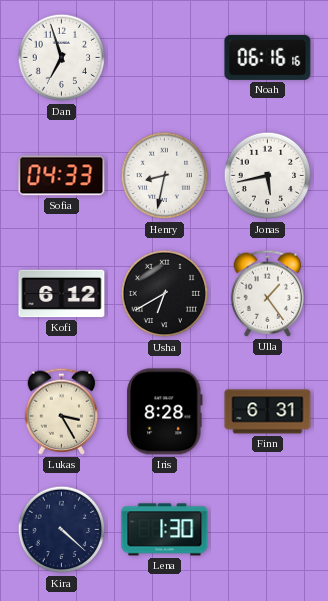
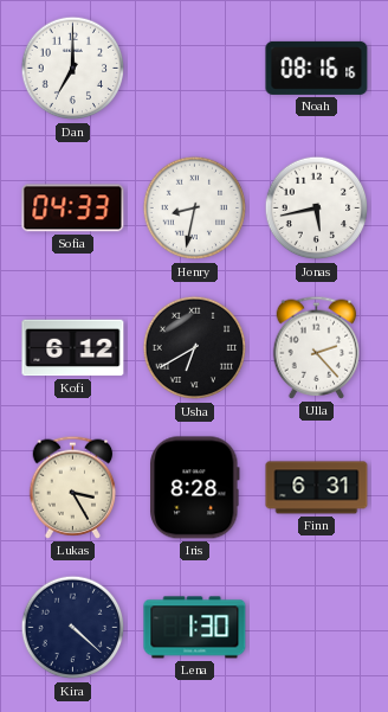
Dan: 6:57 -> 7:00
Noah: 06:16 -> 08:16
Ulla: 1:24 -> 2:23
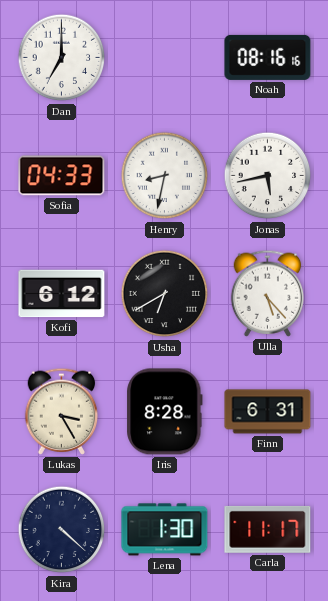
Ulla: 2:23 -> 5:23
Carla: none -> 11:17
